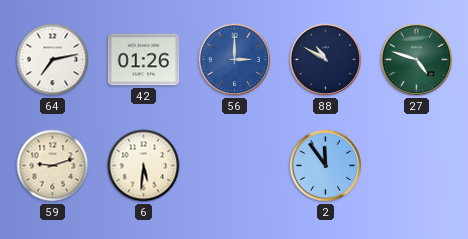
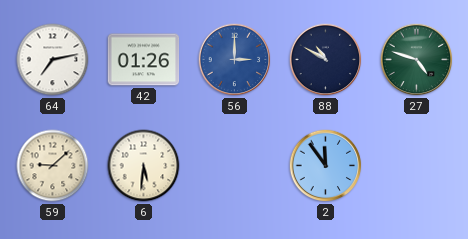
59: 9:12 -> 9:08
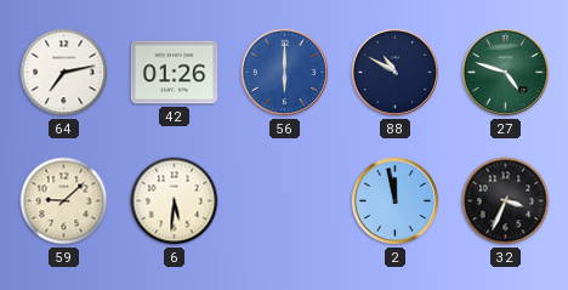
56: 3:00 -> 6:00
2: 11:54 -> 11:58
32: none -> 3:34
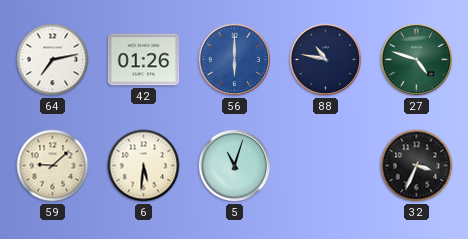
88: 10:50 -> 10:47
5: none -> 11:03
2: 11:58 -> none
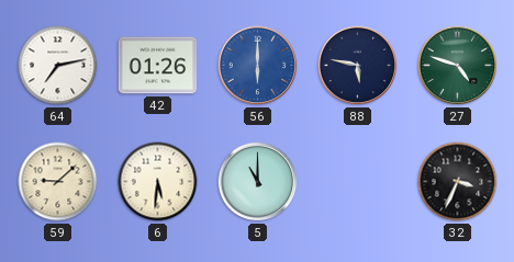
88: 10:47 -> 5:47
5: 11:03 -> 11:00
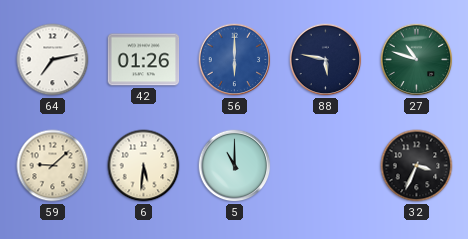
27: 4:48 -> 10:48
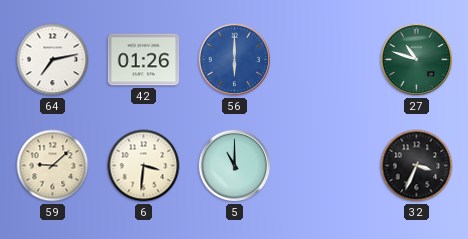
88: 5:47 -> none
6: 5:31 -> 3:31
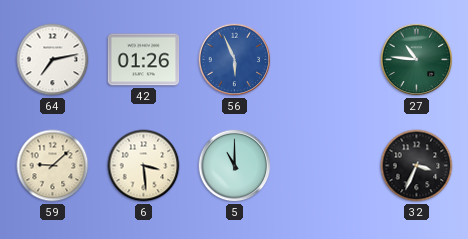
56: 6:00 -> 5:56
27: 10:48 -> 10:46
6: 3:31 -> 3:29
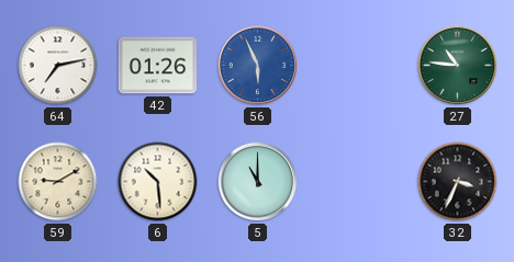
59: 9:08 -> 9:10
6: 3:29 -> 10:29
